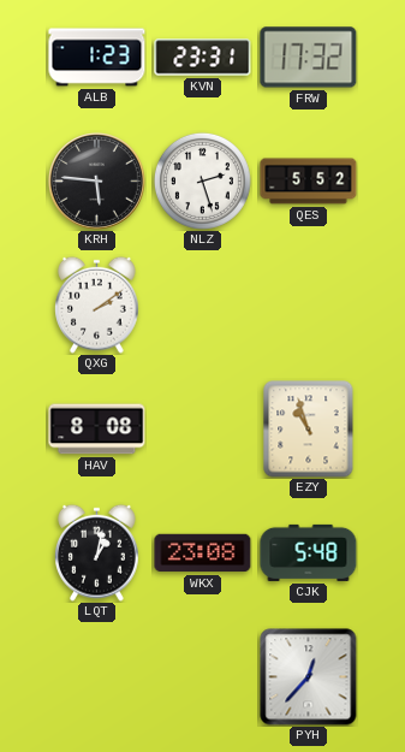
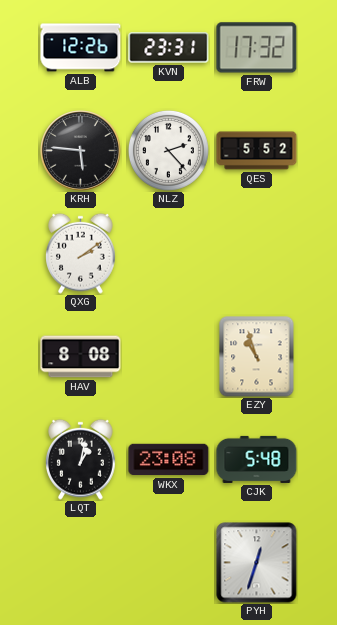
ALB: 1:23 -> 12:26
NLZ: 2:27 -> 2:23
PYH: 12:37 -> 12:33
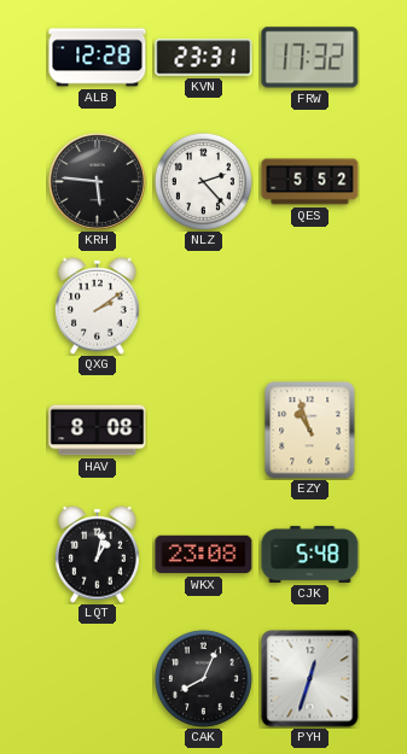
ALB: 12:26 -> 12:28
CAK: none -> 8:04
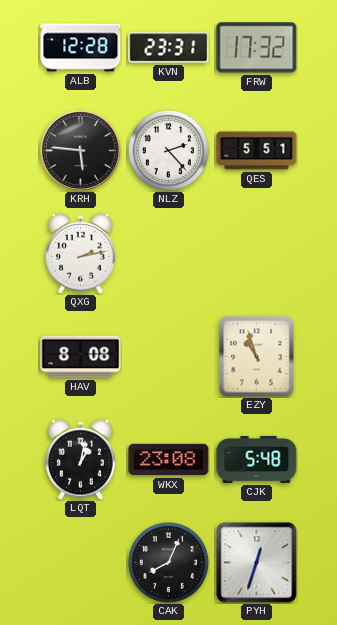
QES: 5:52 -> 5:51
QXG: 2:09 -> 2:13
